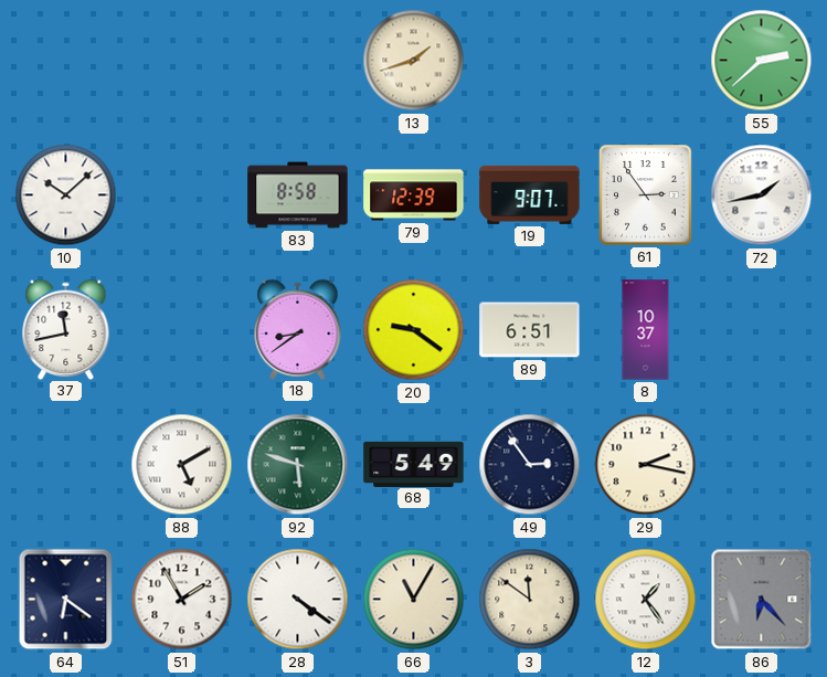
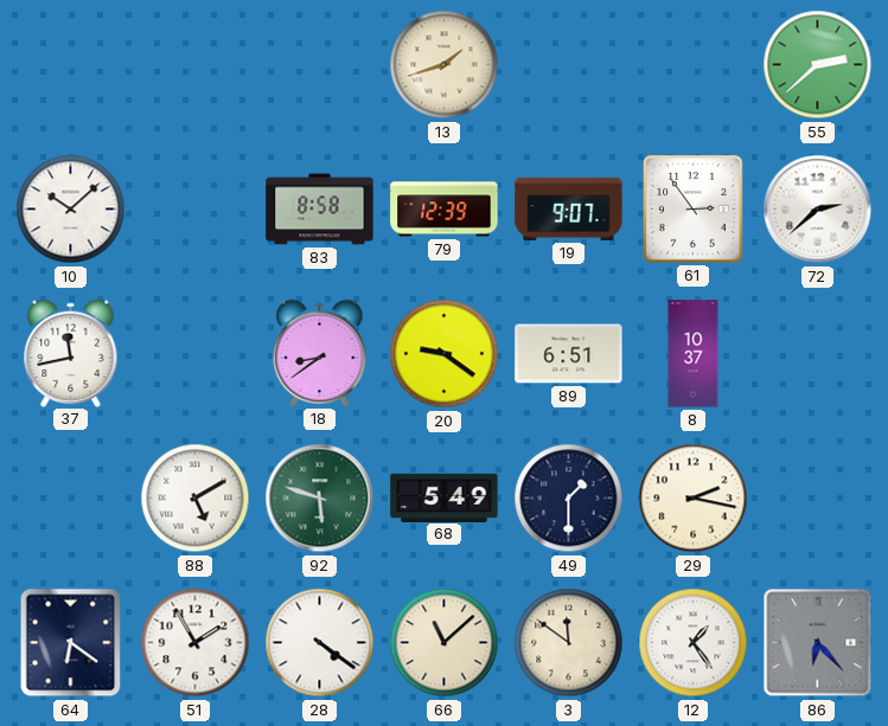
72: 1:43 -> 2:38
49: 2:54 -> 1:30
66: 11:05 -> 11:08
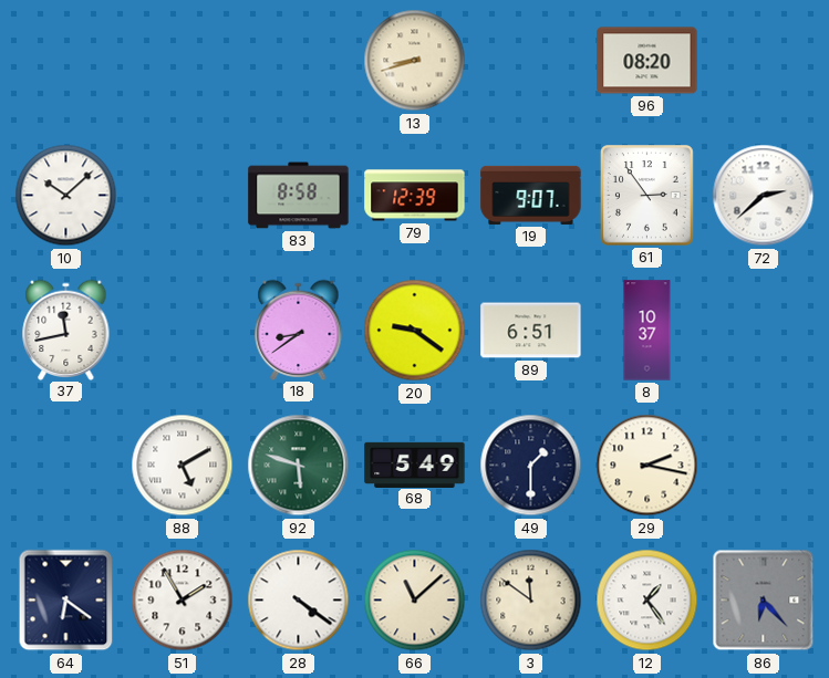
13: 1:42 -> 8:42
96: none -> 08:20
55: 2:38 -> none
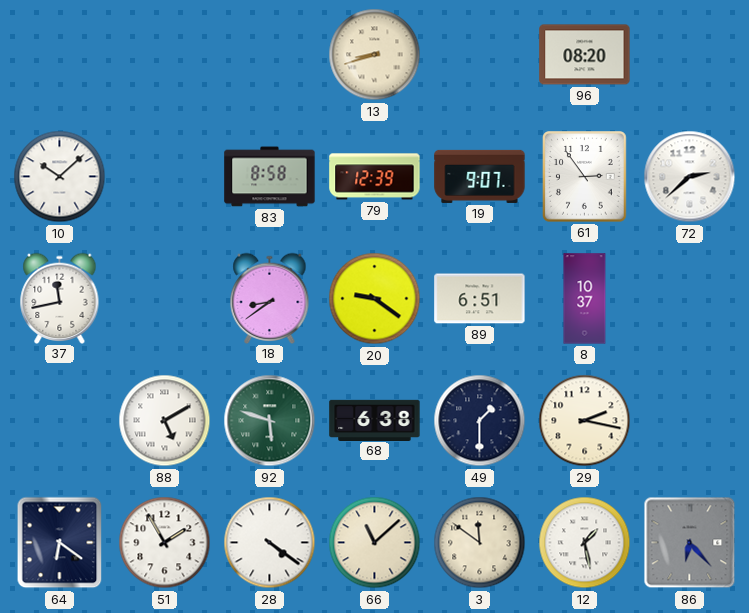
68: 5:49 -> 6:38
12: 1:24 -> 1:28
